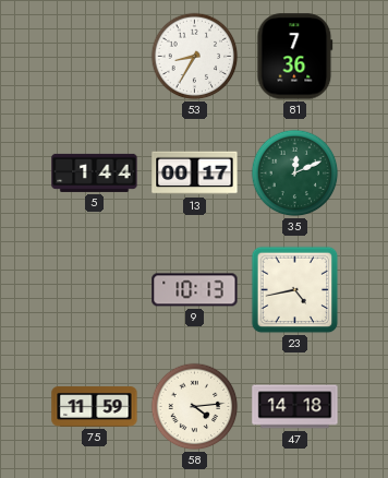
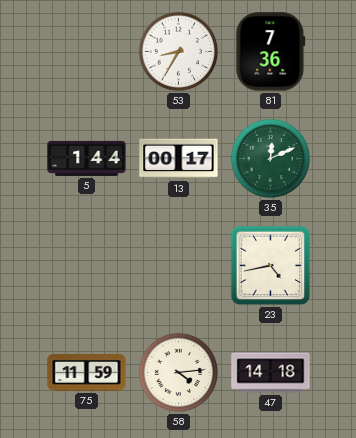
9: 10:13 -> none
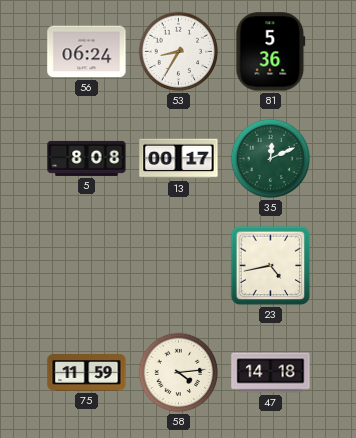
56: none -> 06:24
81: 7:36 -> 5:36
5: 1:44 -> 8:08
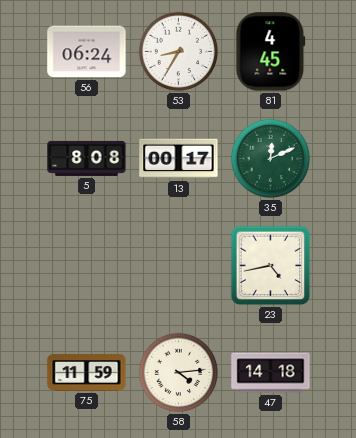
81: 5:36 -> 4:45
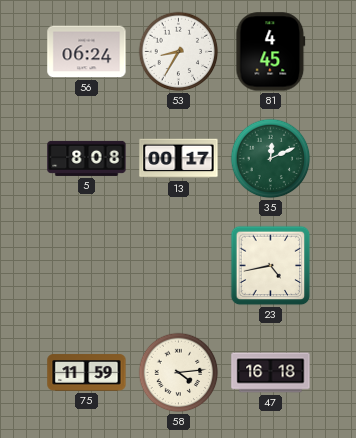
47: 14:18 -> 16:18
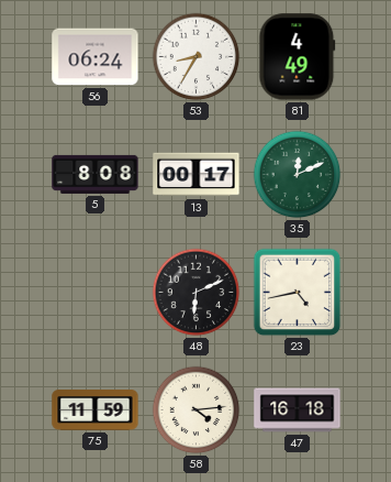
81: 4:45 -> 4:49
48: none -> 6:11
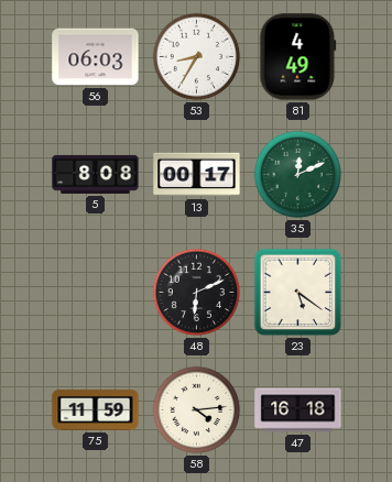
56: 06:24 -> 06:03
23: 4:43 -> 5:21
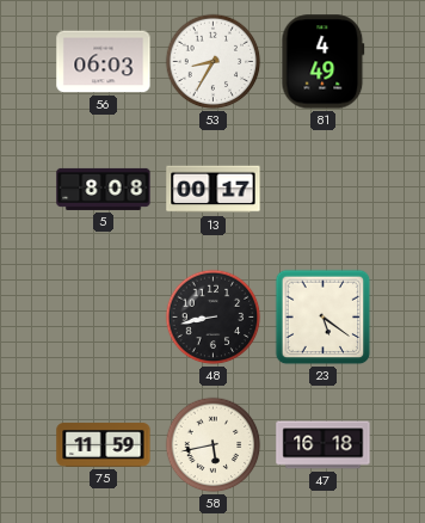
35: 12:11 -> none
48: 6:11 -> 8:43
58: 4:14 -> 5:43
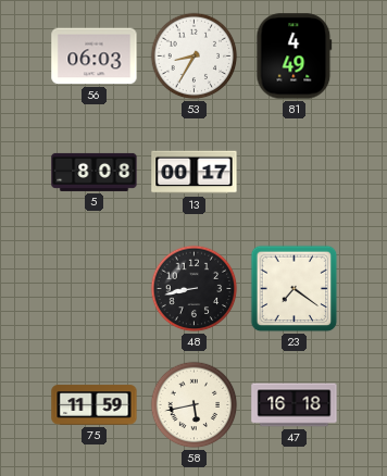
23: 5:21 -> 7:21
